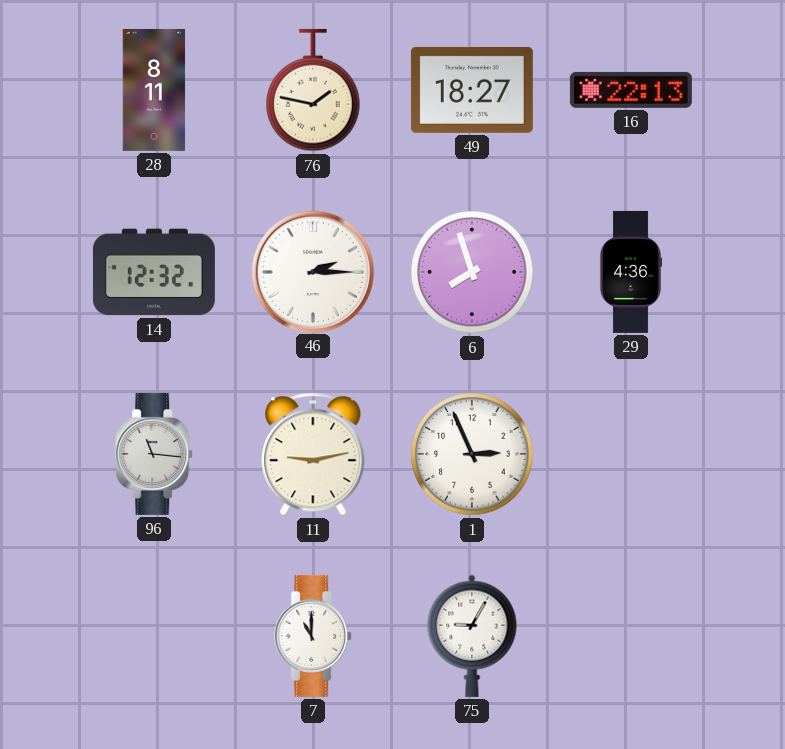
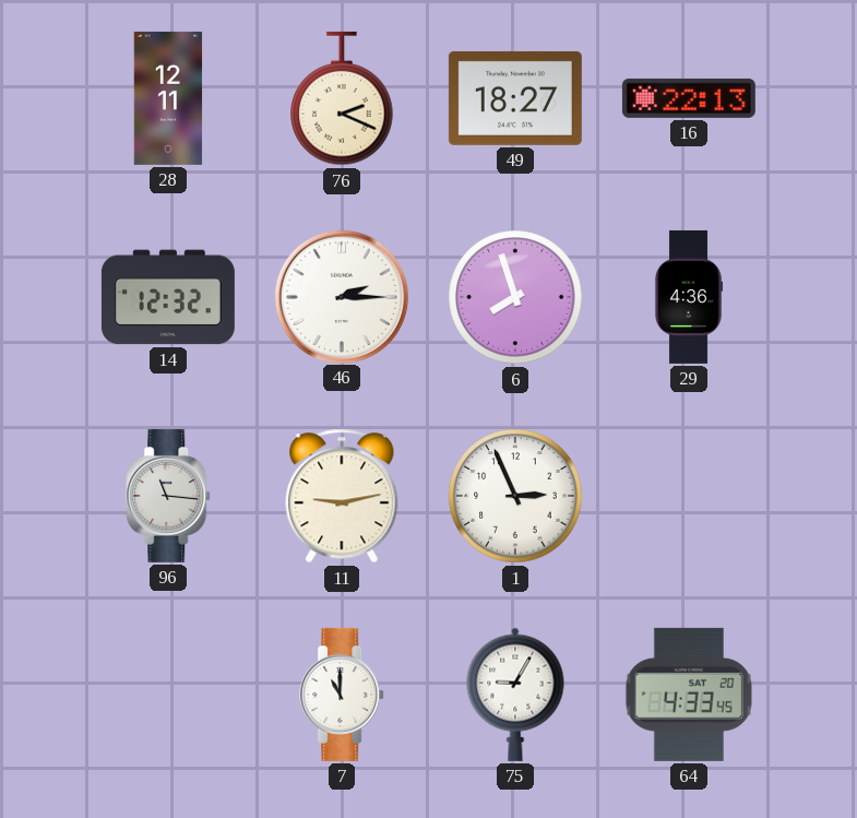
28: 8:11 -> 12:11
76: 1:47 -> 2:19
64: none -> 4:33
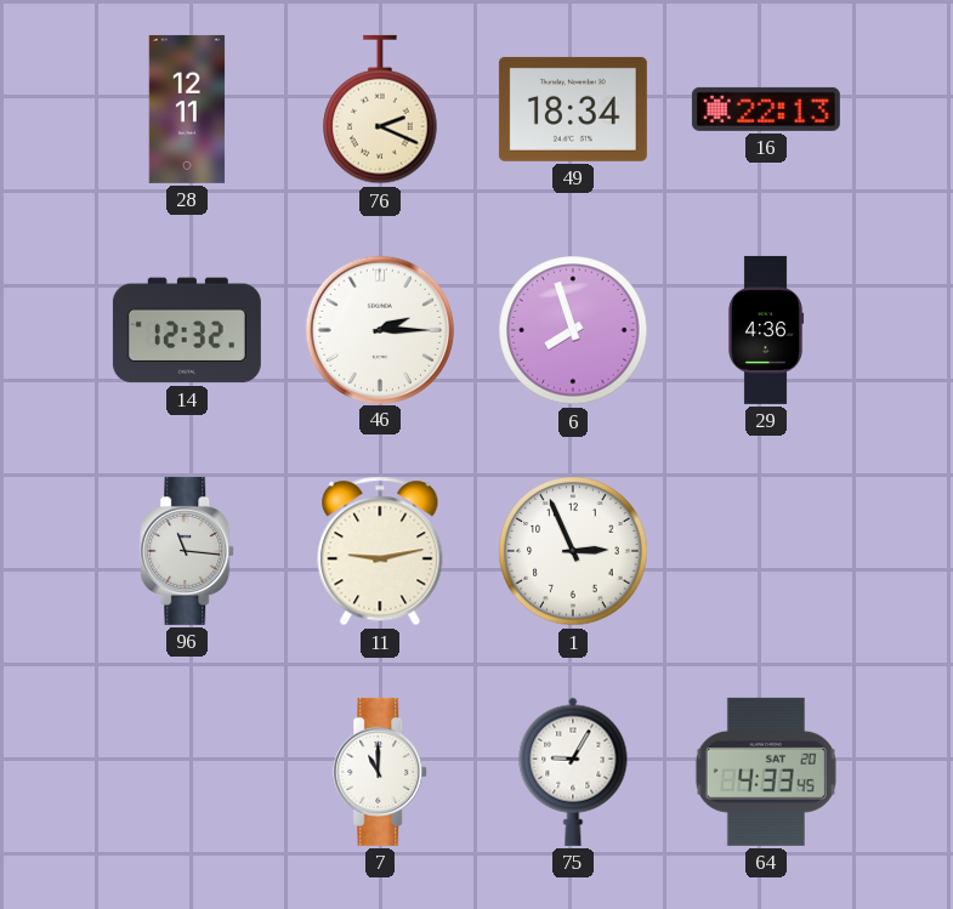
49: 18:27 -> 18:34
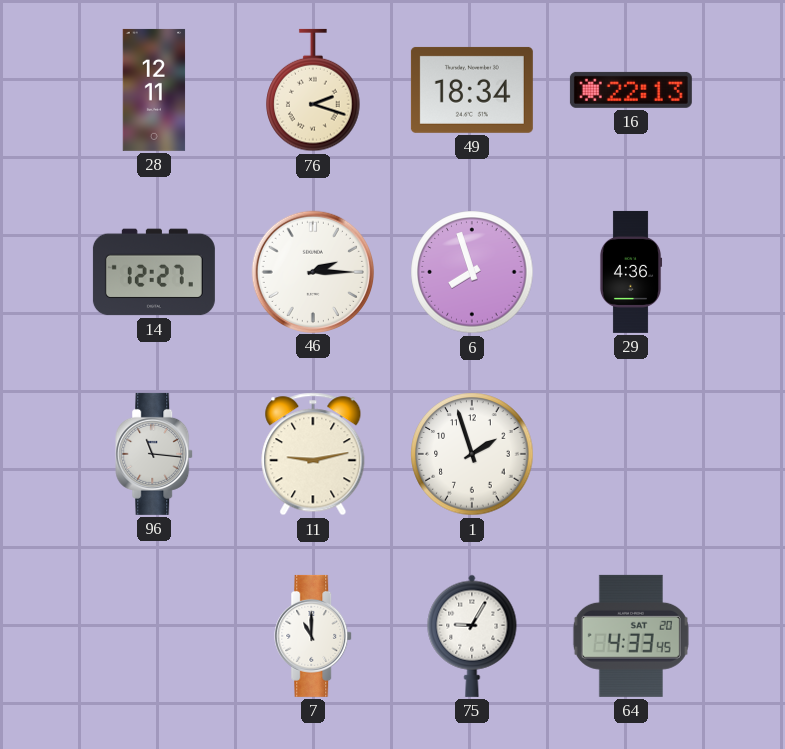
76: 2:19 -> 2:18
14: 12:32 -> 12:27
1: 2:56 -> 1:57
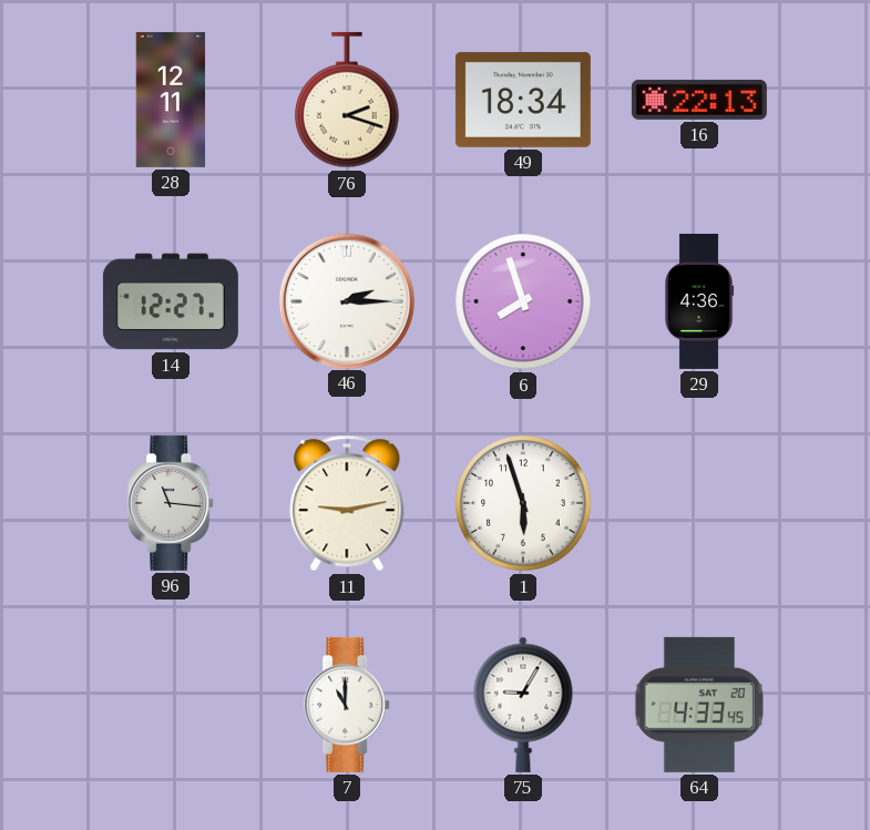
1: 1:57 -> 5:57
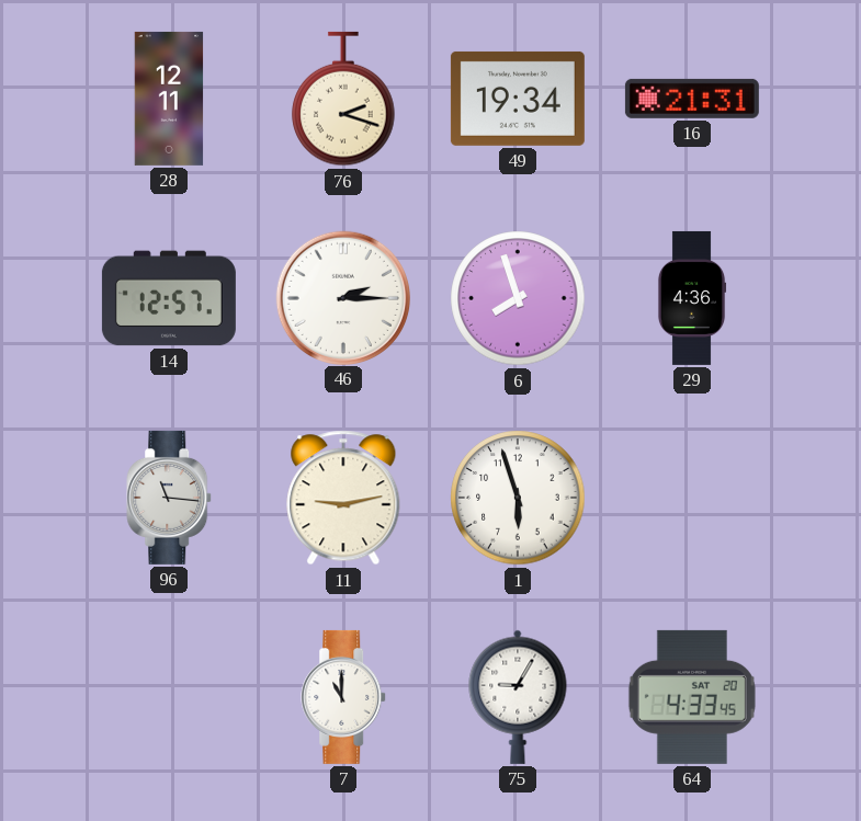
49: 18:34 -> 19:34
16: 22:13 -> 21:31
14: 12:27 -> 12:57
